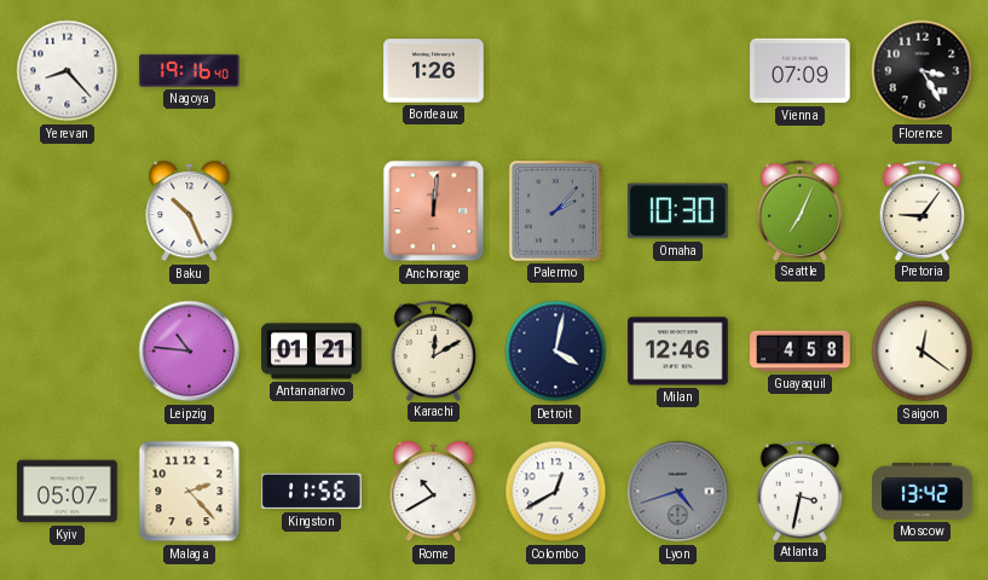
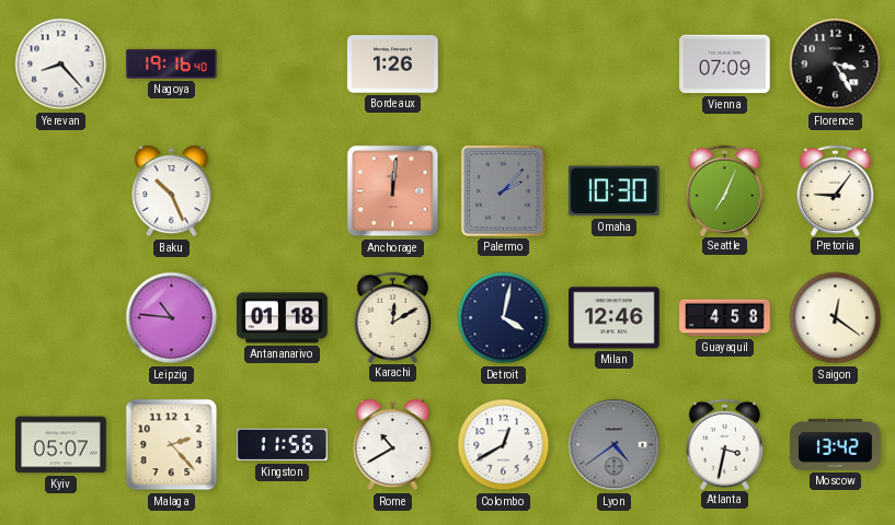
Antananarivo: 01:21 -> 01:18
Lyon: 4:42 -> 4:39
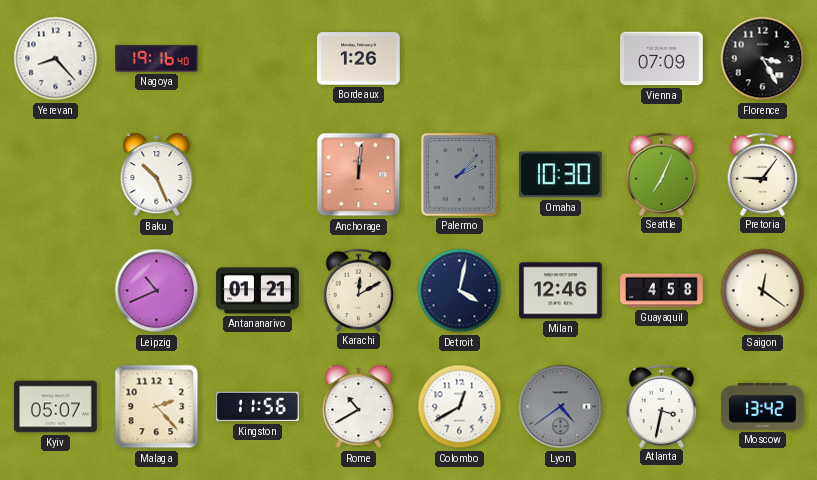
Leipzig: 10:46 -> 10:41
Antananarivo: 01:18 -> 01:21
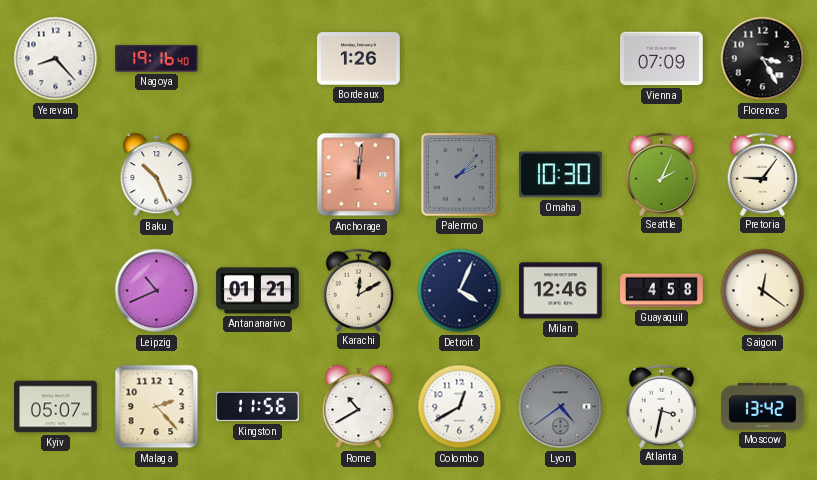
Seattle: 7:04 -> 2:04
Detroit: 4:02 -> 4:04
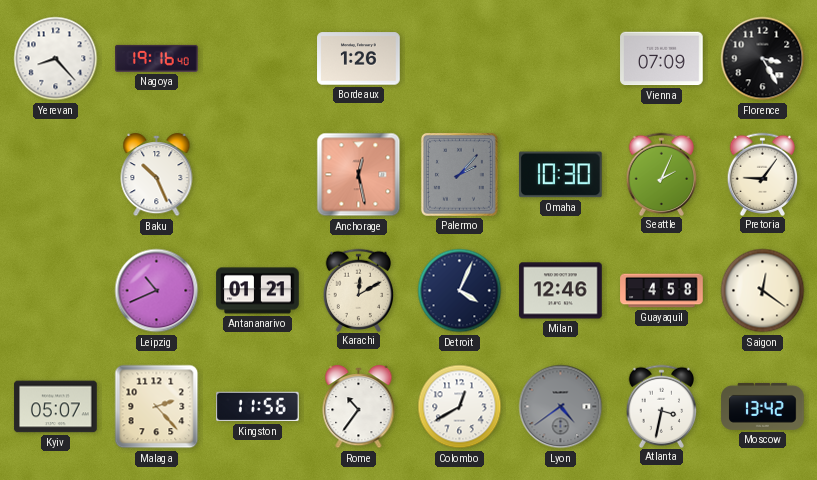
Anchorage: 12:01 -> 12:28
Rome: 10:40 -> 10:36
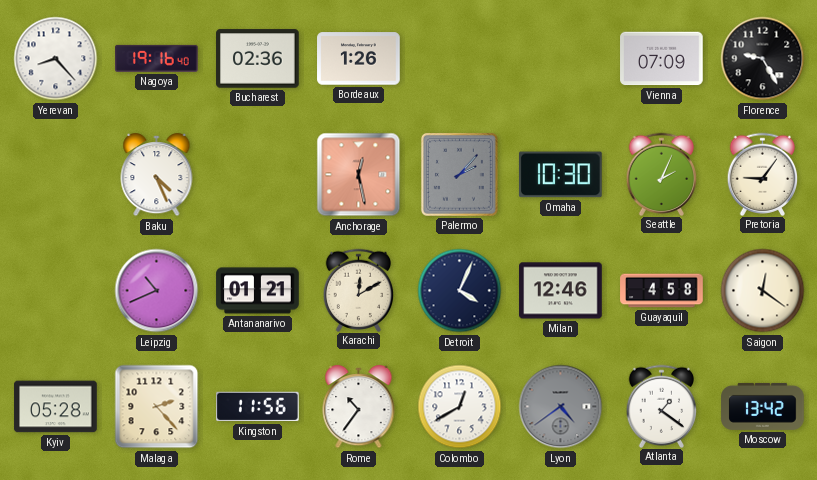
Bucharest: none -> 02:36
Florence: 3:25 -> 9:25
Baku: 10:26 -> 4:26
Kyiv: 05:07 -> 05:28
Atlanta: 3:32 -> 1:21
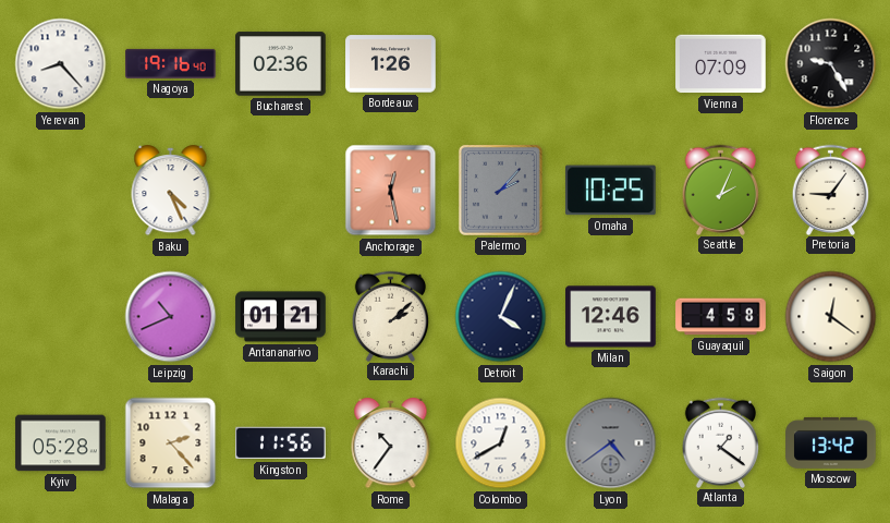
Omaha: 10:30 -> 10:25
Karachi: 12:10 -> 2:08
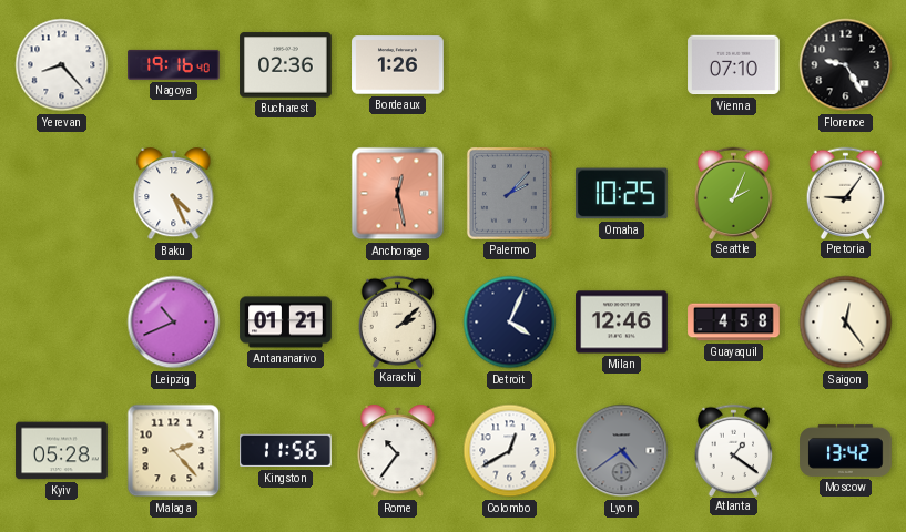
Vienna: 07:09 -> 07:10
Saigon: 12:21 -> 12:24
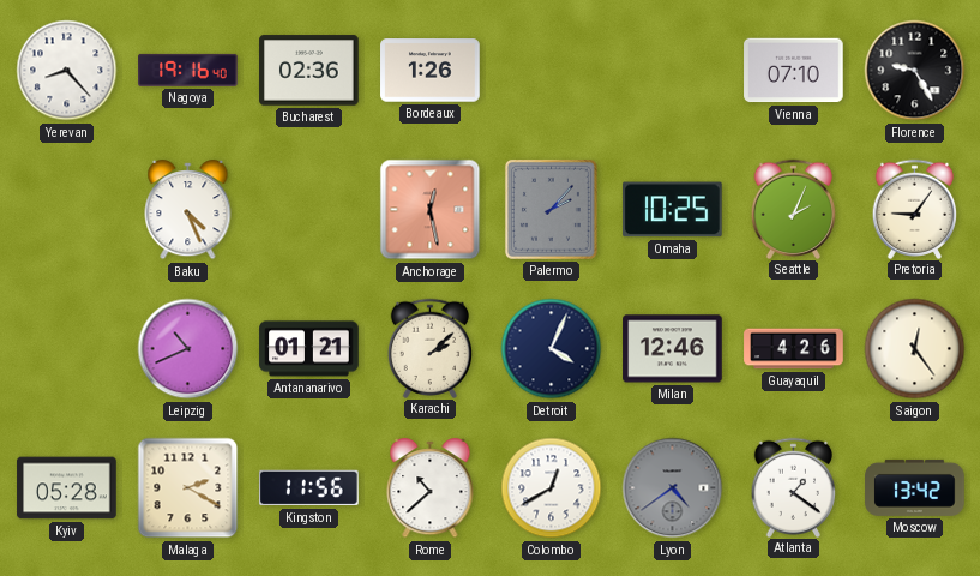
Guayaquil: 4:58 -> 4:26
Malaga: 2:23 -> 2:20
Rome: 10:36 -> 10:38
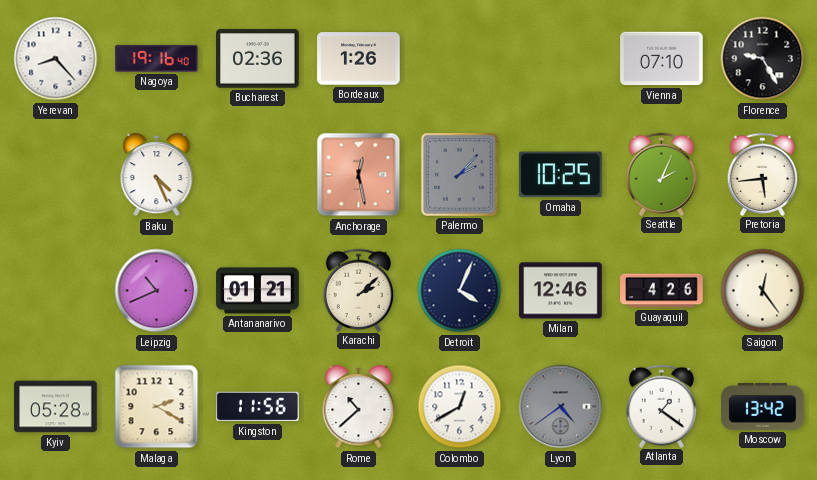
Pretoria: 9:06 -> 5:44
